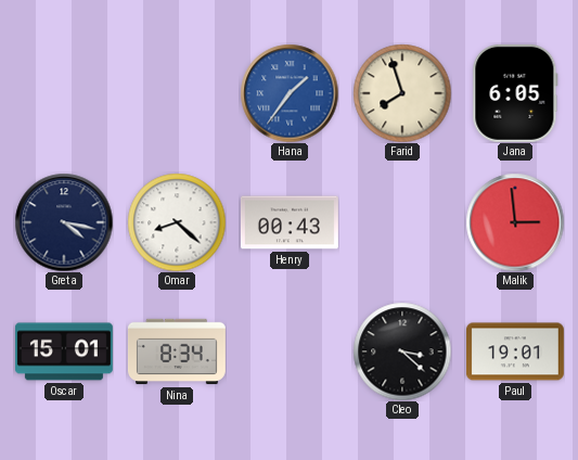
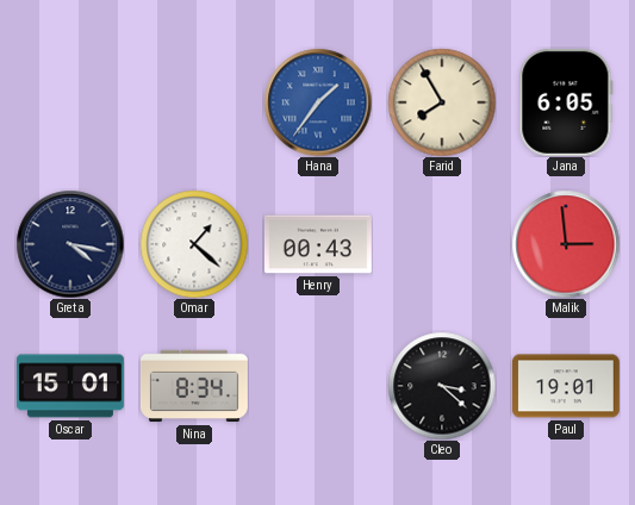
Farid: 7:57 -> 7:55
Omar: 8:22 -> 1:22
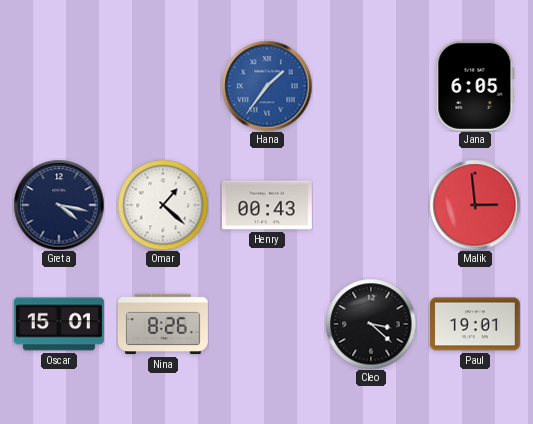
Farid: 7:55 -> none
Nina: 8:34 -> 8:26
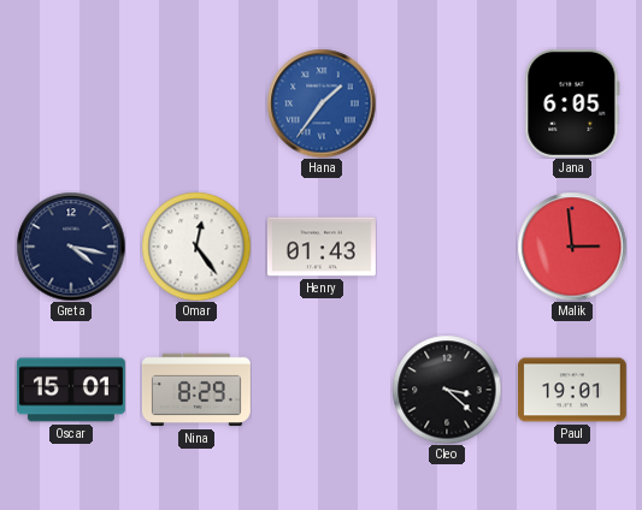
Omar: 1:22 -> 12:24
Henry: 00:43 -> 01:43
Nina: 8:26 -> 8:29
